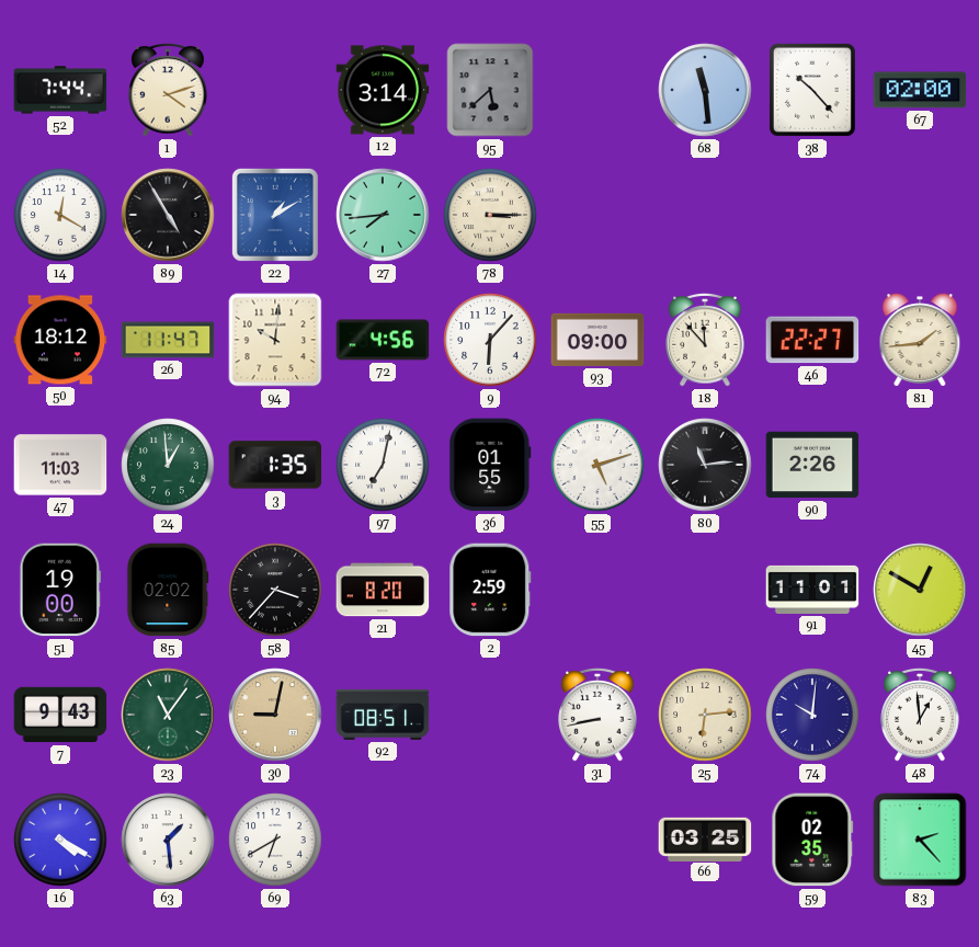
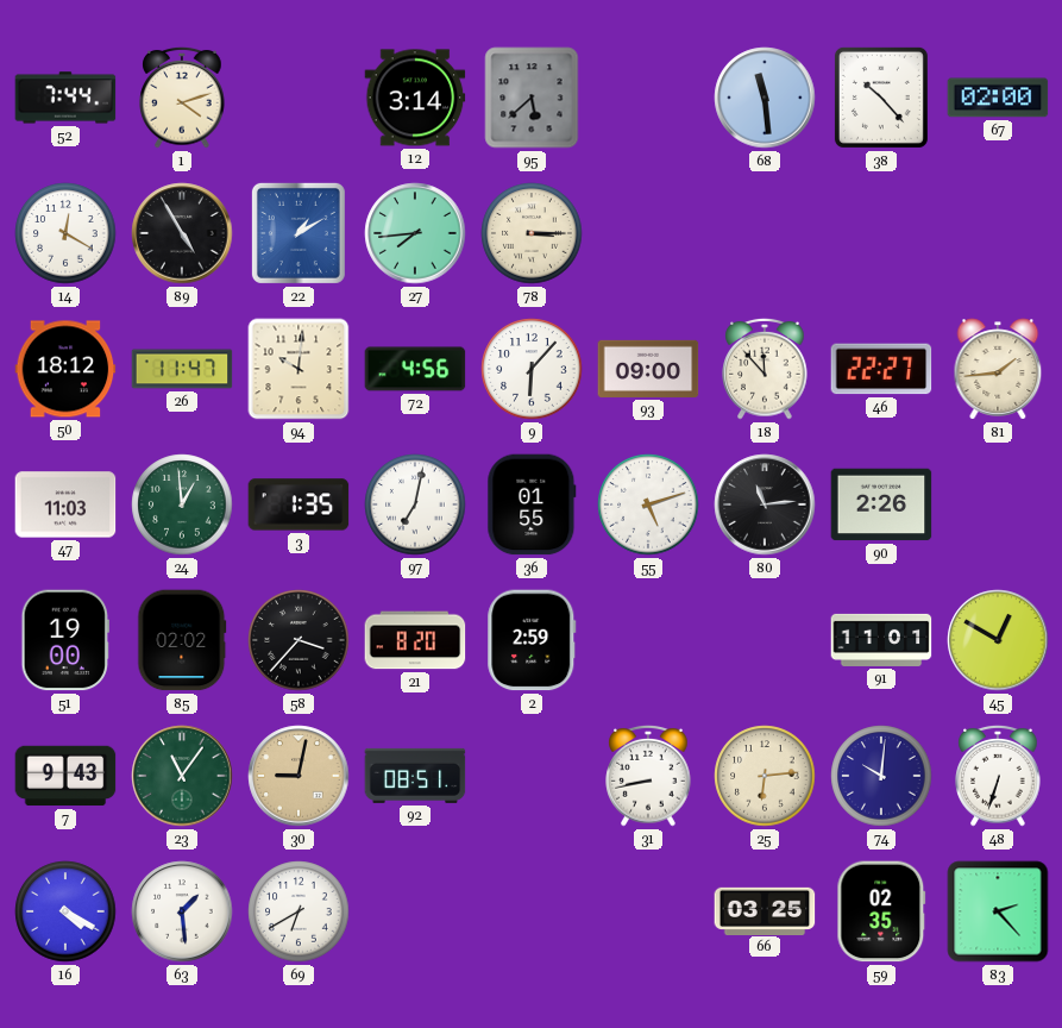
48: 12:59 -> 6:33
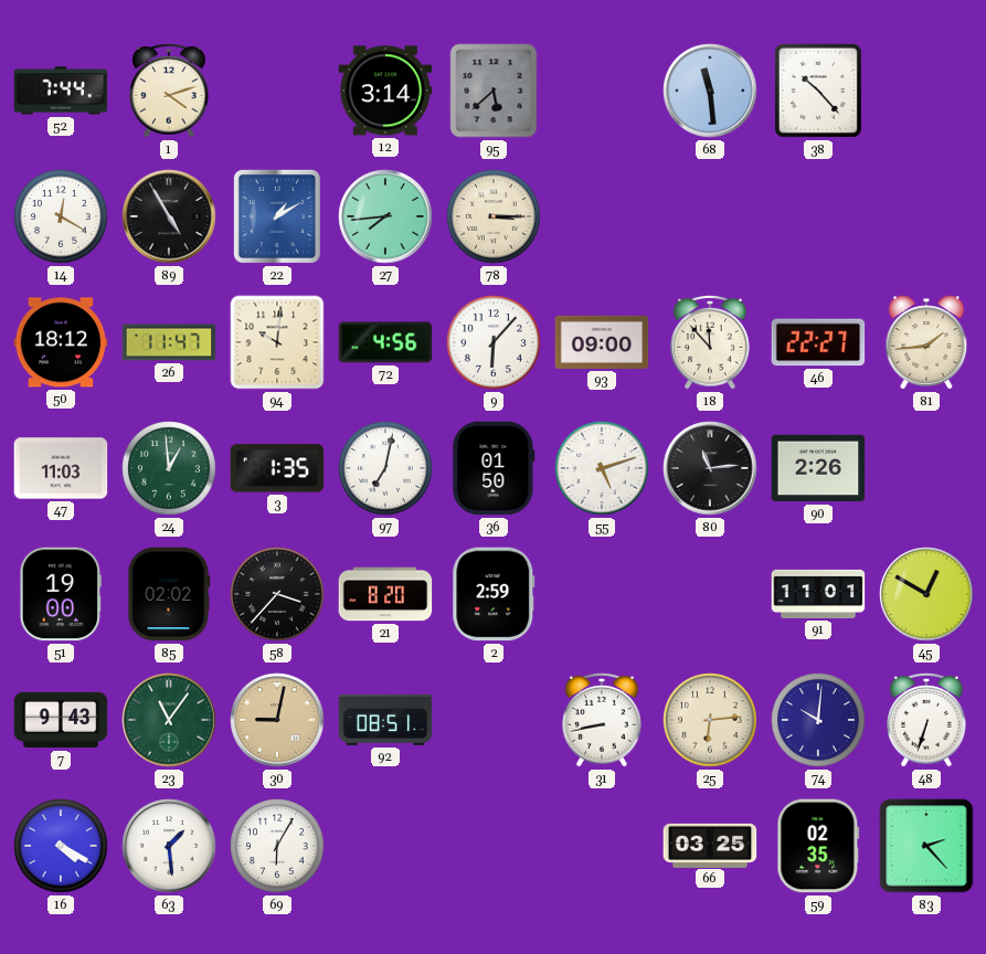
67: 02:00 -> none
36: 01:55 -> 01:50
69: 6:40 -> 6:05
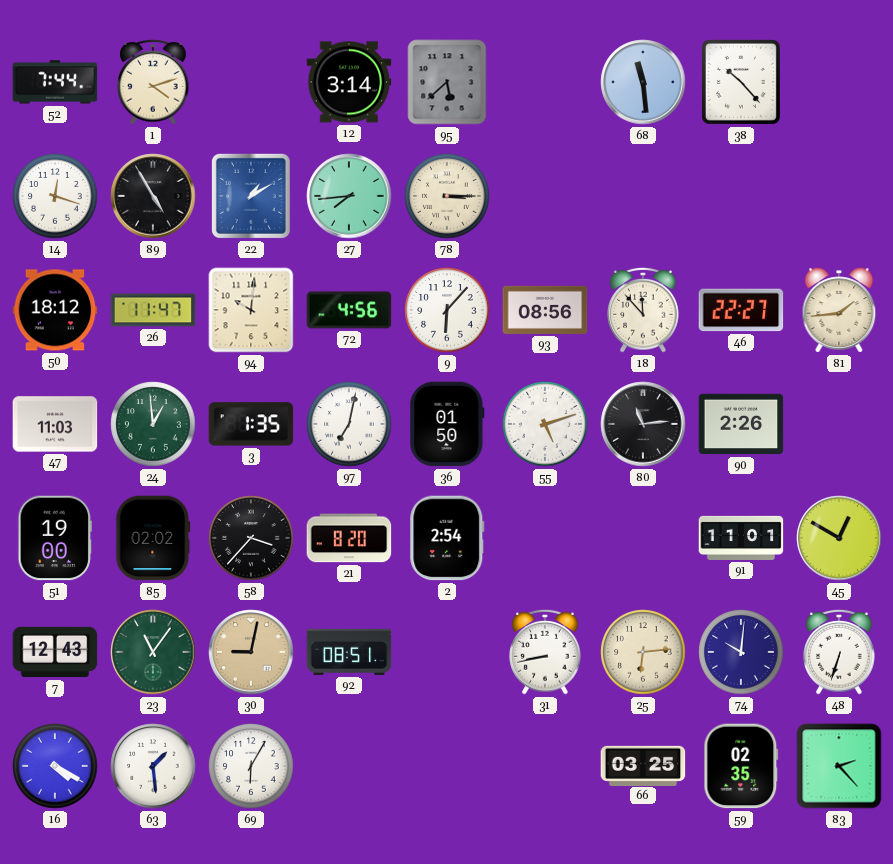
14: 12:20 -> 12:18
93: 09:00 -> 08:56
2: 2:59 -> 2:54
7: 9:43 -> 12:43
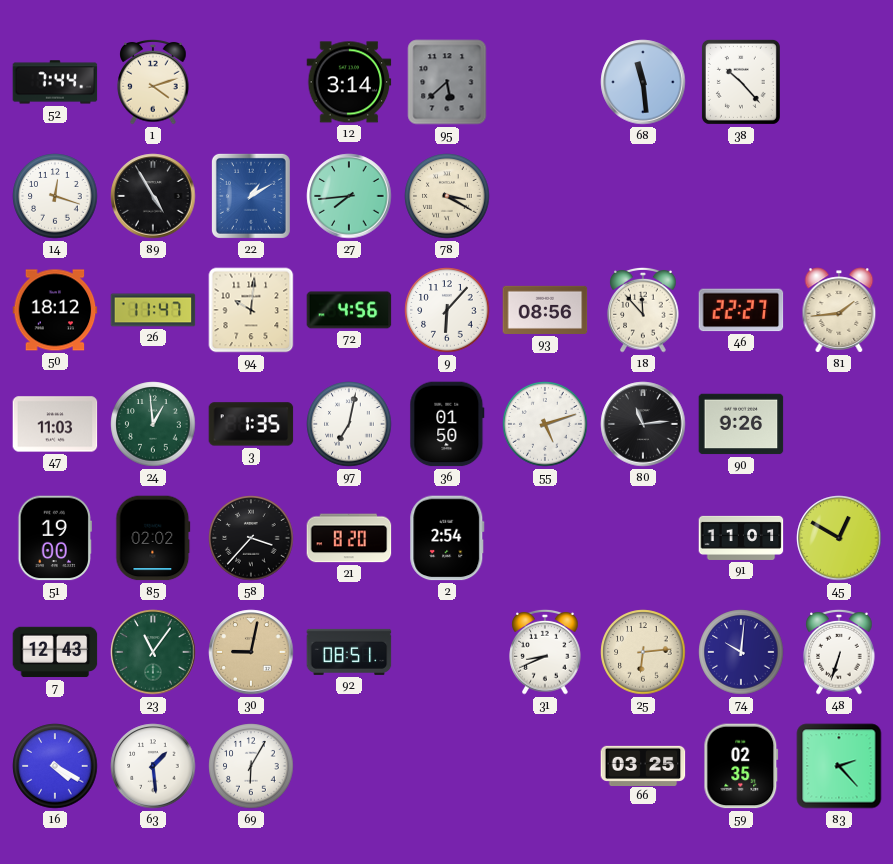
78: 3:15 -> 3:20
90: 2:26 -> 9:26
31: 8:43 -> 8:41
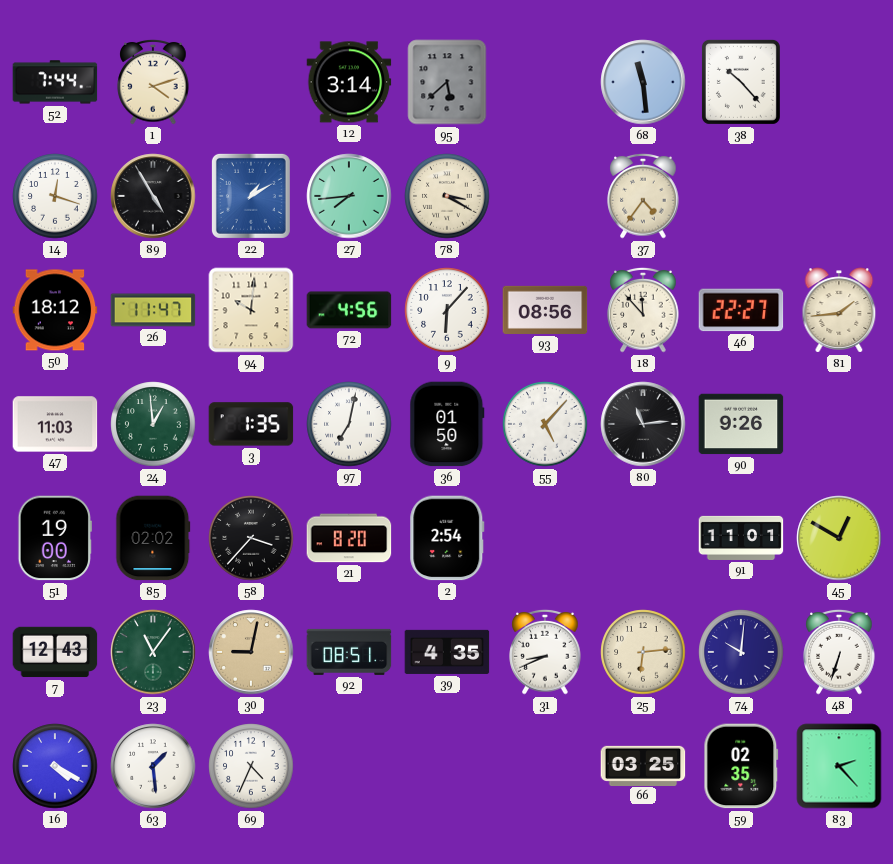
37: none -> 4:36
55: 5:12 -> 5:07
39: none -> 4:35
69: 6:05 -> 4:34
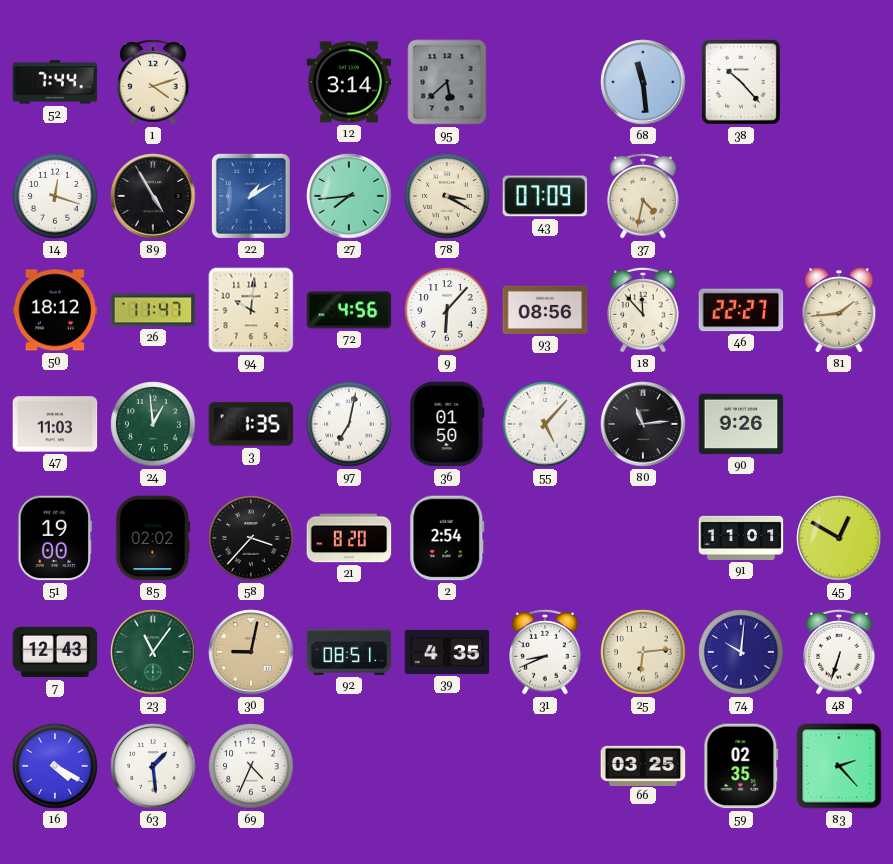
43: none -> 07:09
37: 4:36 -> 4:32
